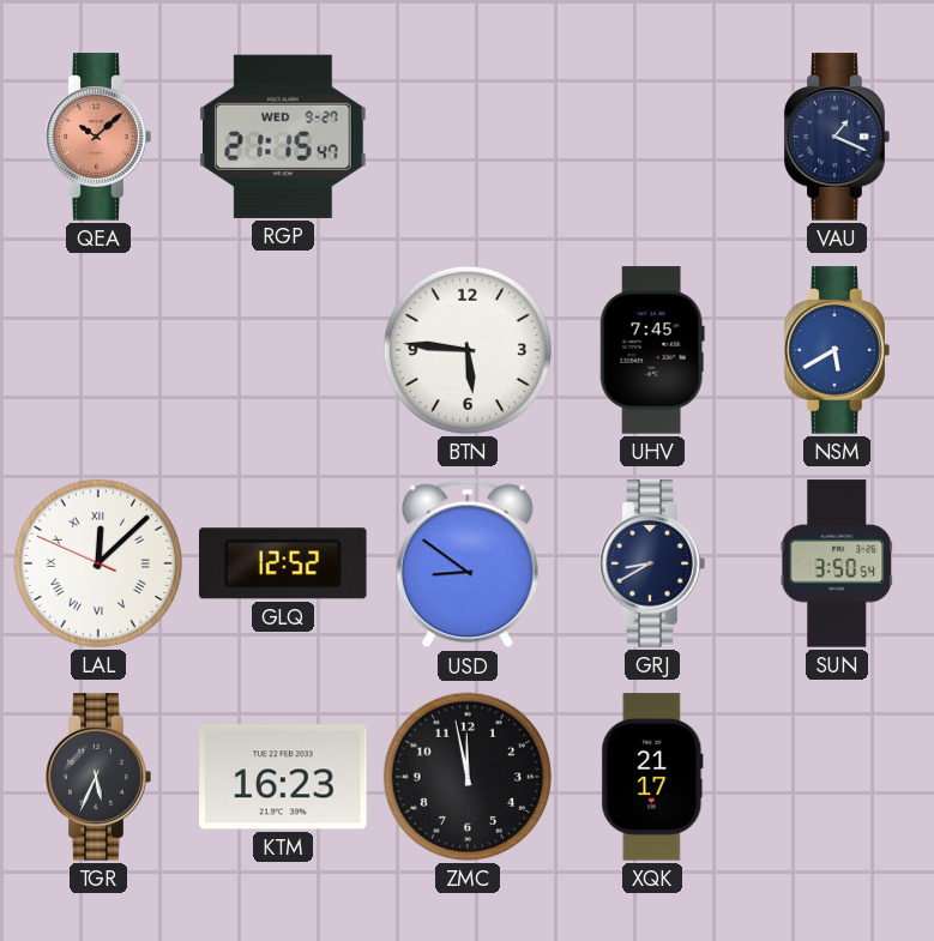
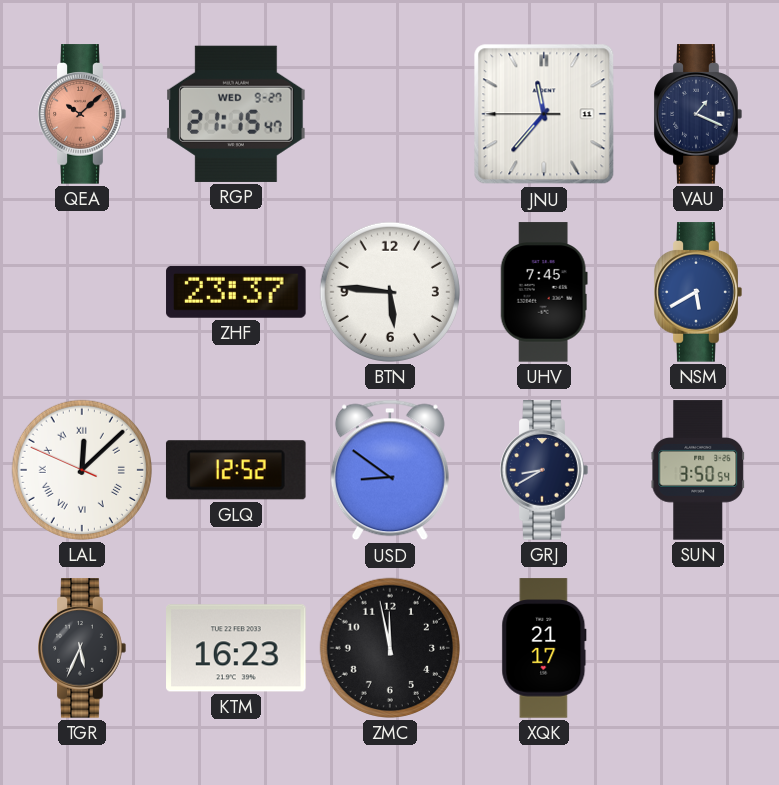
JNU: none -> 11:36
ZHF: none -> 23:37
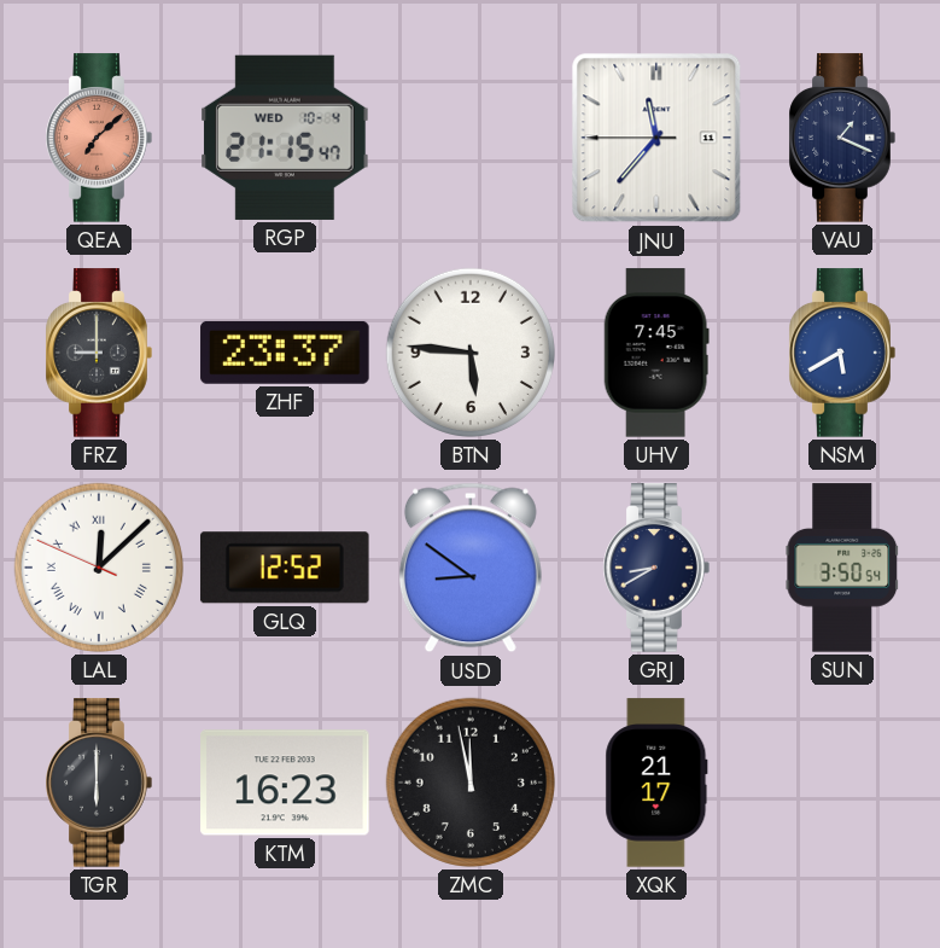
QEA: 10:08 -> 7:08
RGP date: WED 9-27 -> WED 10-4
FRZ: none -> 9:00
TGR: 5:34 -> 6:00
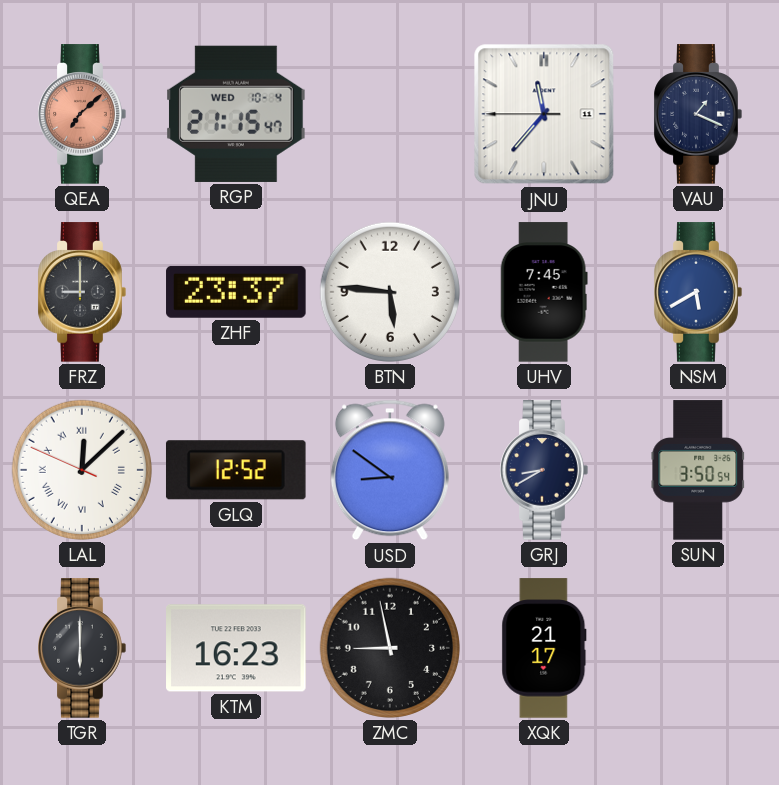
ZMC: 11:58 -> 8:58
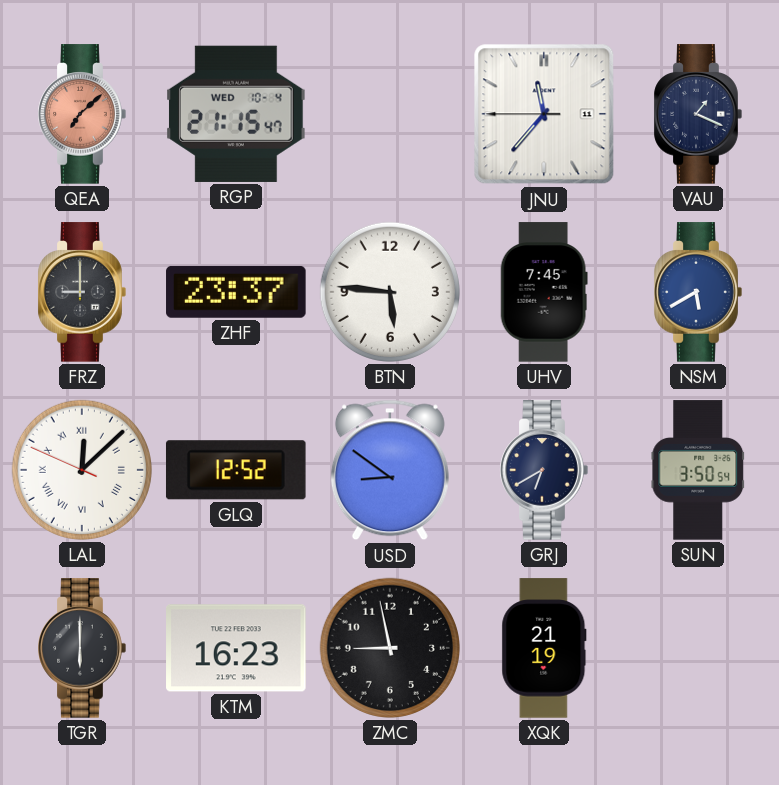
GRJ: 8:40 -> 6:40
XQK: 21:17 -> 21:19
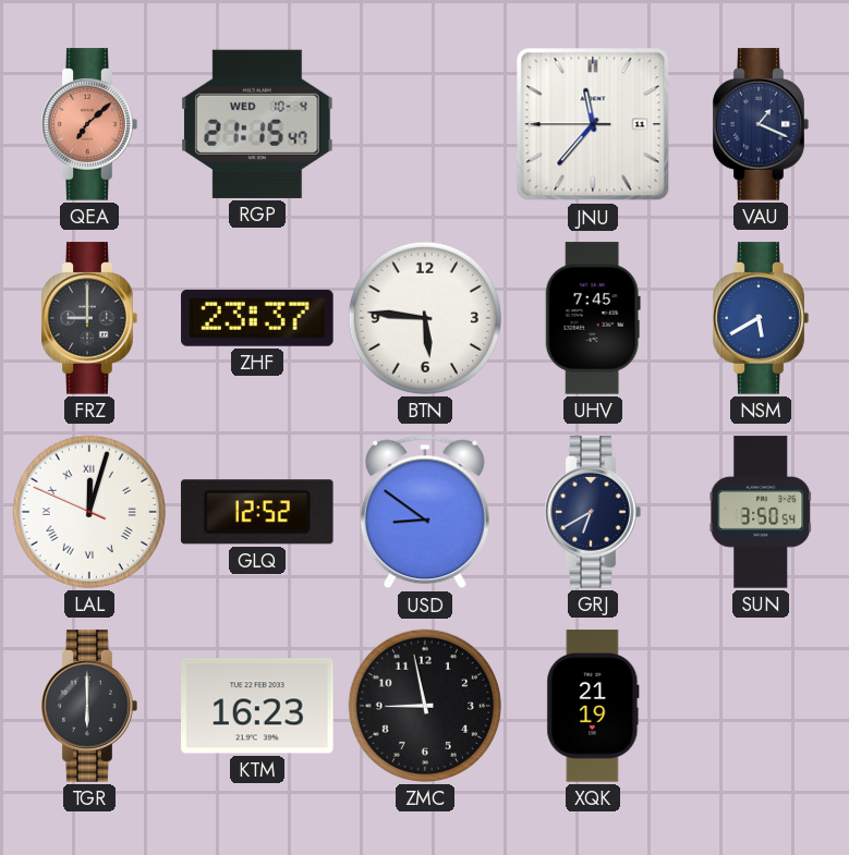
LAL: 12:07 -> 12:02
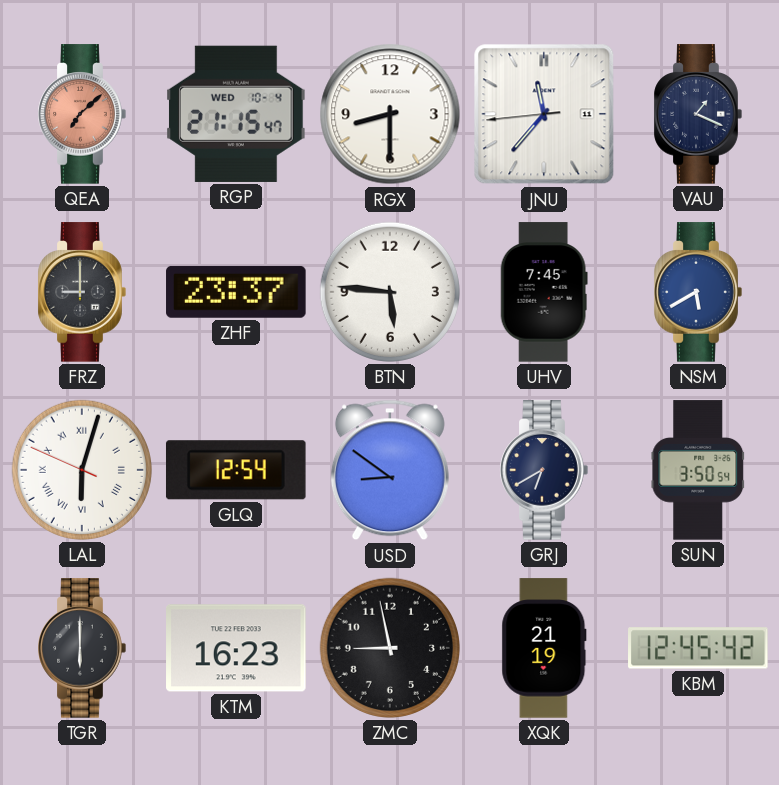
RGX: none -> 8:30
JNU: 11:36:45 -> 11:36:44
LAL: 12:02 -> 6:02
GLQ: 12:52 -> 12:54
KBM: none -> 12:45
